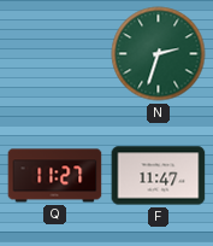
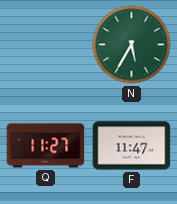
N: 2:33 -> 5:35
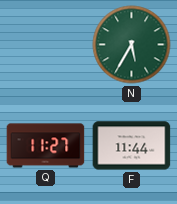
F: 11:47 -> 11:44
